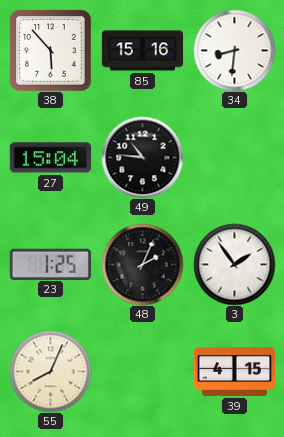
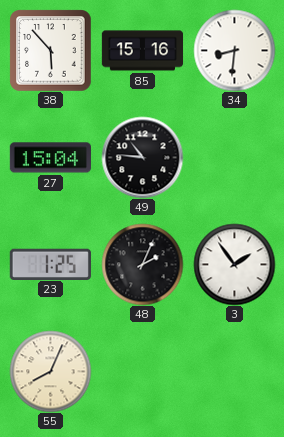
39: 4:15 -> none
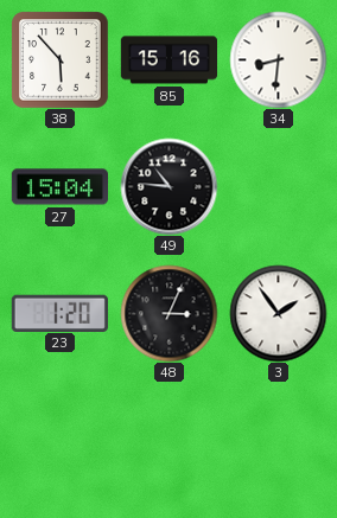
23: 1:25 -> 1:20
48: 2:04 -> 3:04
55: 8:04 -> none
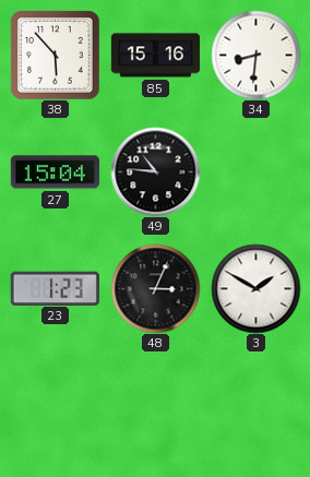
23: 1:20 -> 1:23
3: 1:54 -> 1:50
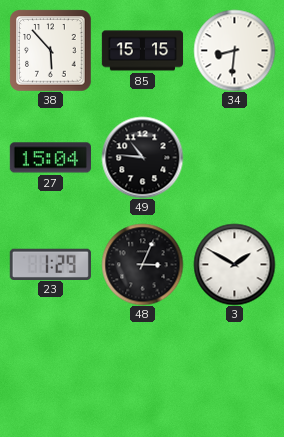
85: 15:16 -> 15:15
23: 1:23 -> 1:29
